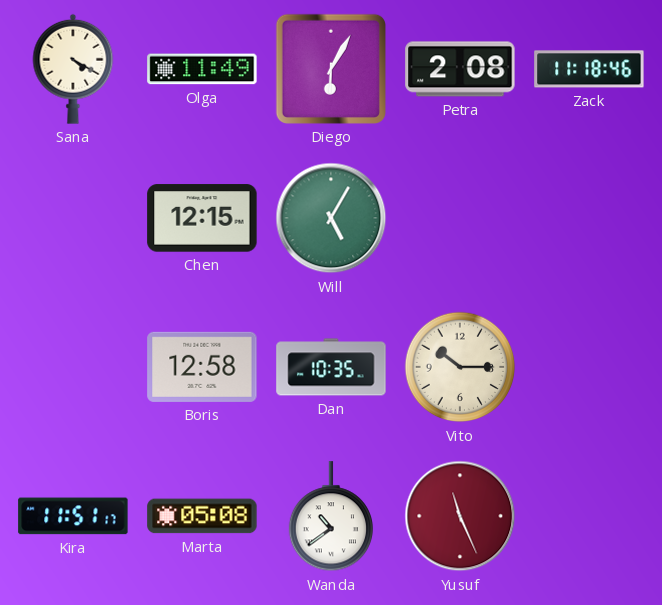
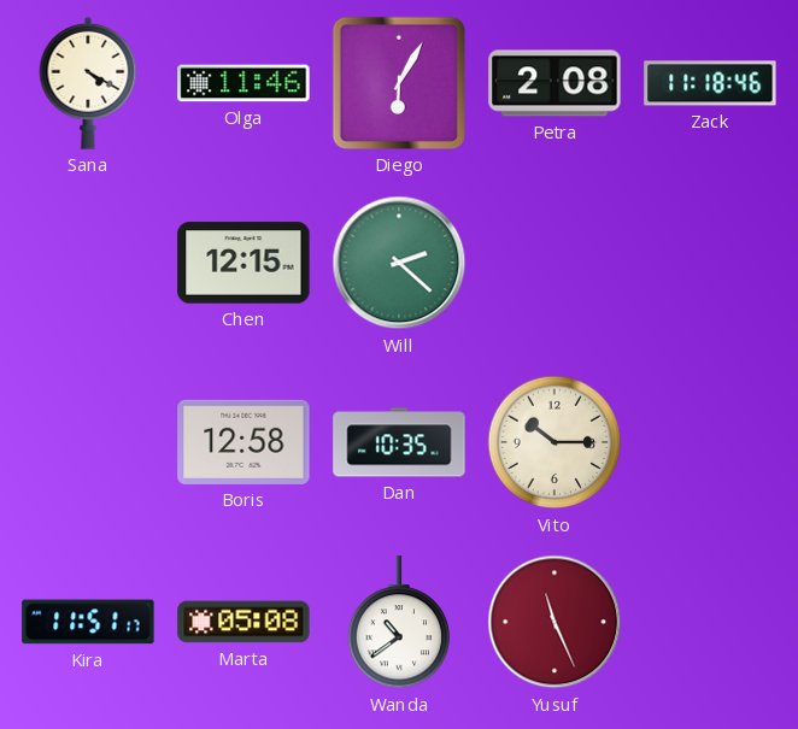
Olga: 11:49 -> 11:46
Will: 5:05 -> 2:22
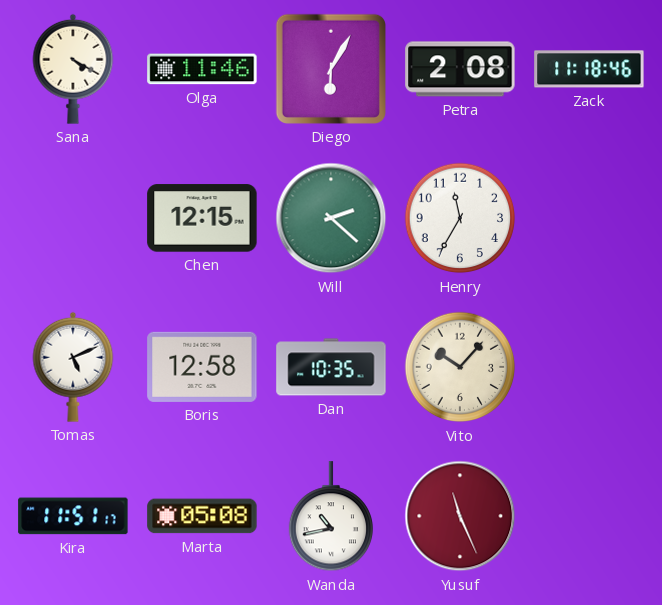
Henry: none -> 11:35
Tomas: none -> 5:11
Vito: 10:15 -> 10:07
Wanda: 10:39 -> 10:43
